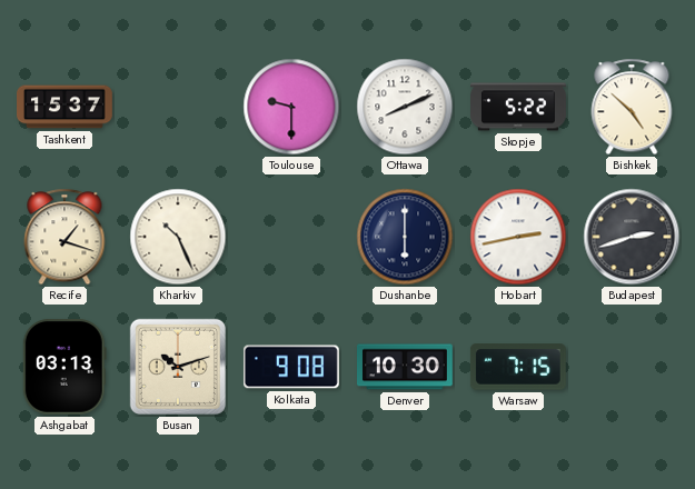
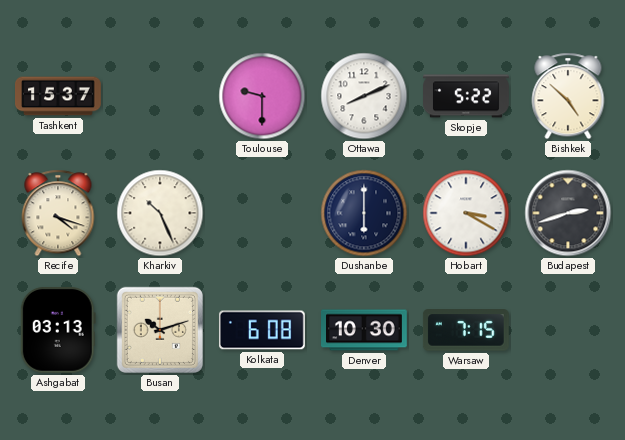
Recife: 1:18 -> 4:18
Hobart: 2:43 -> 3:20
Kolkata: 9:08 -> 6:08
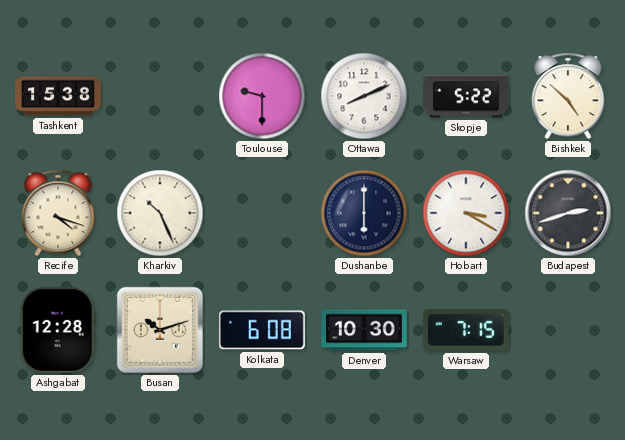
Tashkent: 15:37 -> 15:38
Ashgabat: 03:13 -> 12:28
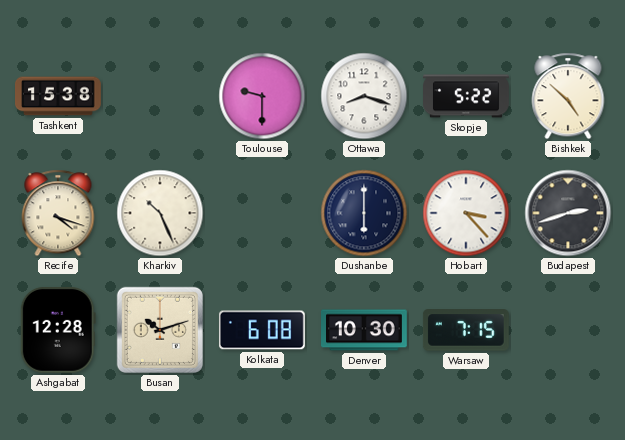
Ottawa: 8:11 -> 8:18
Hobart: 3:20 -> 3:23
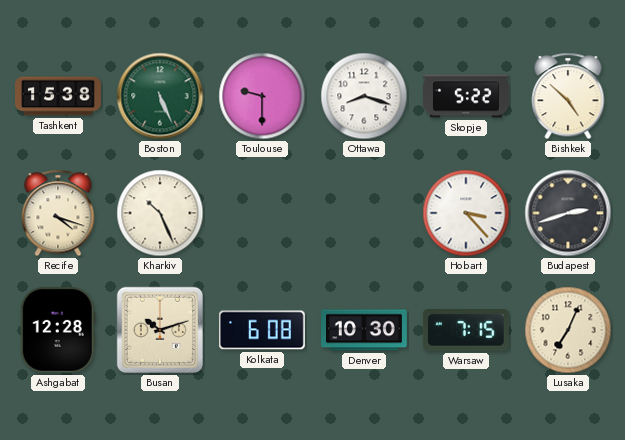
Boston: none -> 5:26
Dushanbe: 6:00 -> none
Lusaka: none -> 7:04
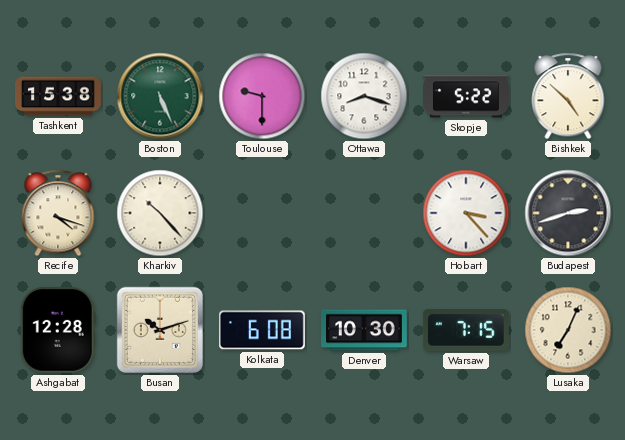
Kharkiv: 10:26 -> 10:23
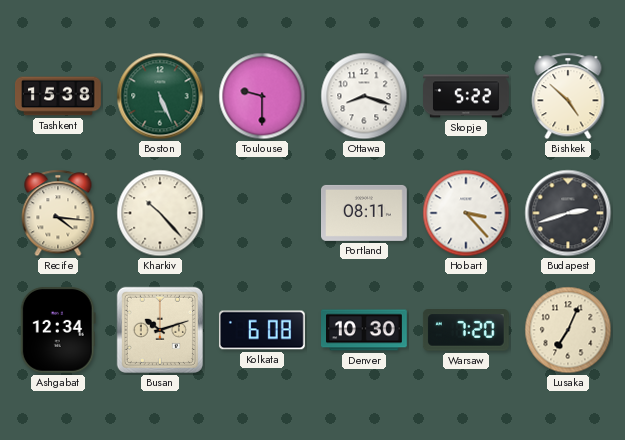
Recife: 4:18 -> 4:16
Portland: none -> 08:11
Ashgabat: 12:28 -> 12:34
Warsaw: 7:15 -> 7:20
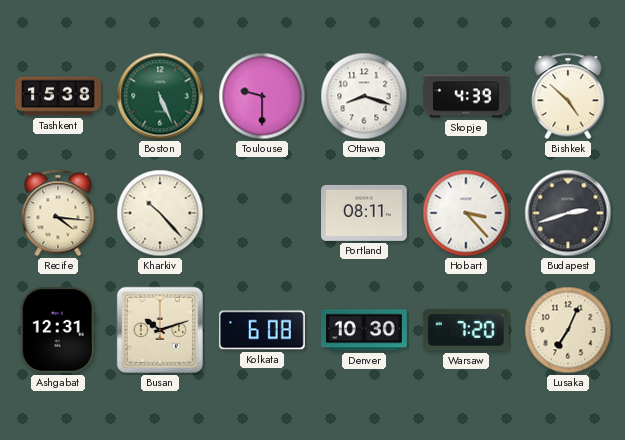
Skopje: 5:22 -> 4:39
Ashgabat: 12:34 -> 12:31
